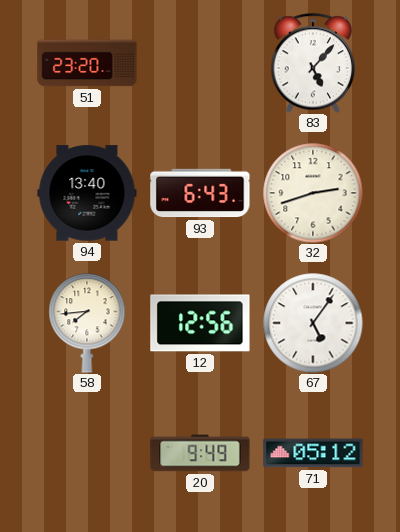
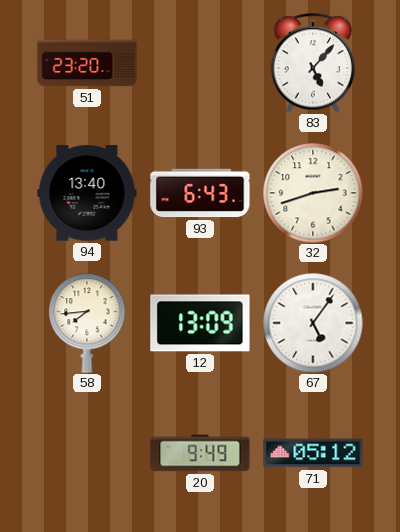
12: 12:56 -> 13:09
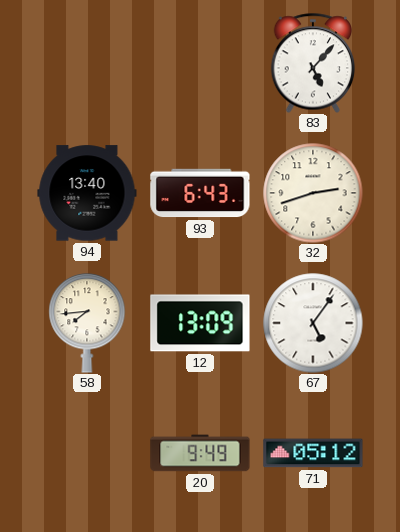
51: 23:20 -> none
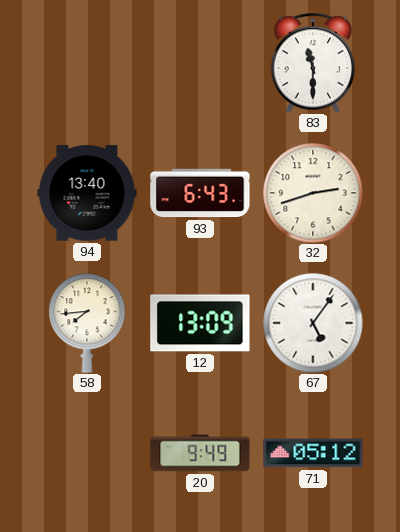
83: 5:07 -> 11:30
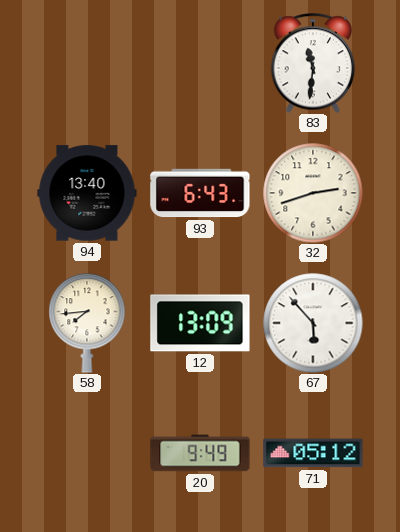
83: 11:30 -> 11:31
67: 5:06 -> 5:53
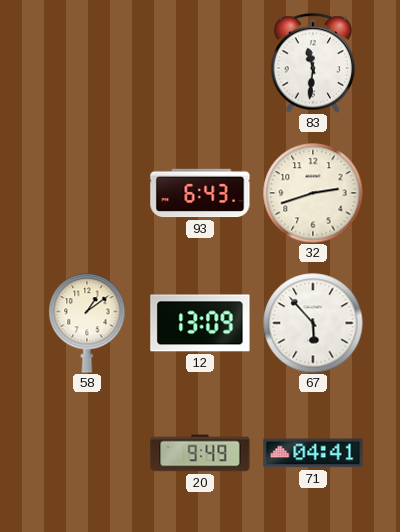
94: 13:40 -> none
58: 7:44 -> 1:09
71: 05:12 -> 04:41
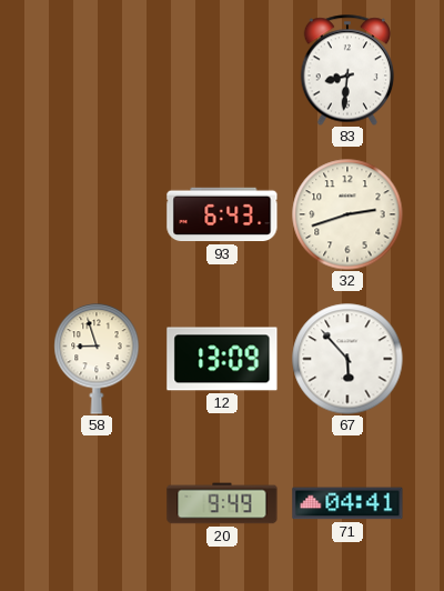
83: 11:31 -> 8:31
58: 1:09 -> 8:57
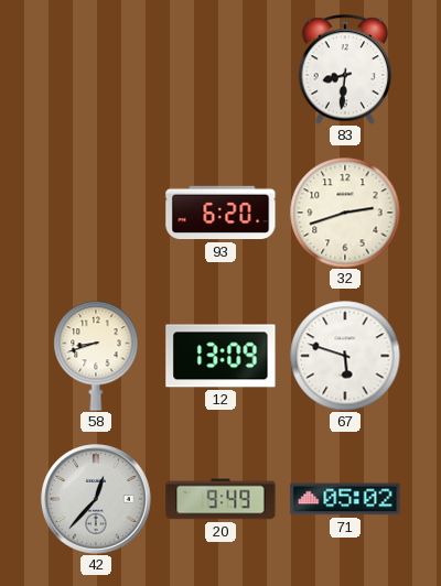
93: 6:43 -> 6:20
58: 8:57 -> 8:42
67: 5:53 -> 5:48
42: none -> 12:37
71: 04:41 -> 05:02
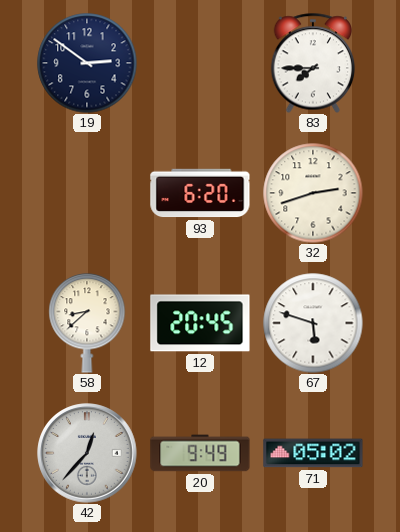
19: none -> 2:51
83: 8:31 -> 7:45
58: 8:42 -> 8:38
12: 13:09 -> 20:45
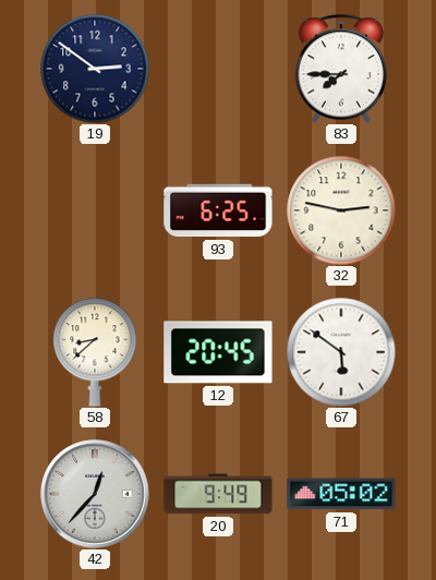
93: 6:20 -> 6:25
32: 2:42 -> 2:47
67: 5:48 -> 5:51
